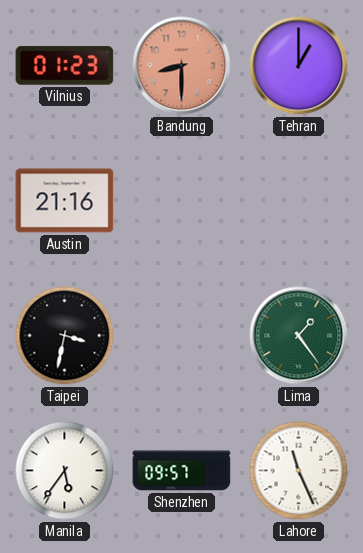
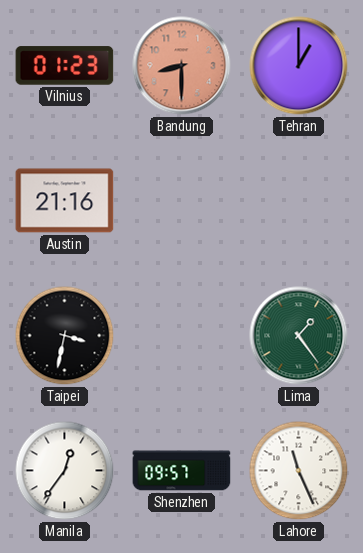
Manila: 5:36 -> 12:36
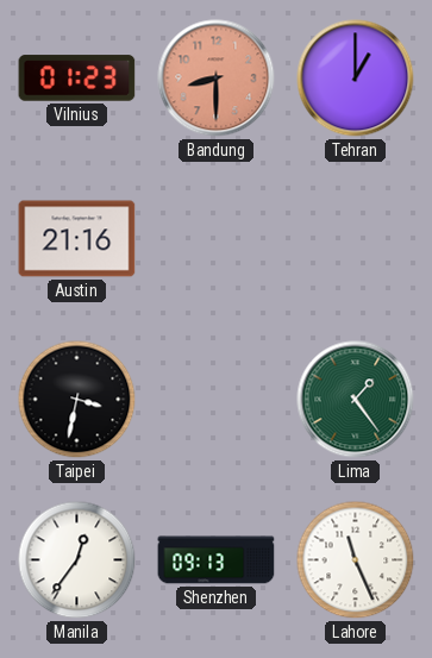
Shenzhen: 09:57 -> 09:13
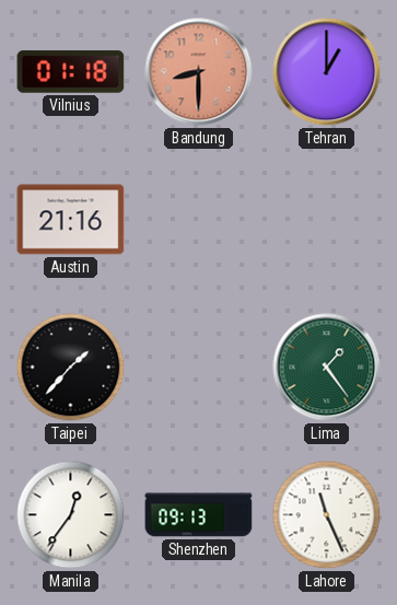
Vilnius: 01:23 -> 01:18
Taipei: 3:32 -> 1:37
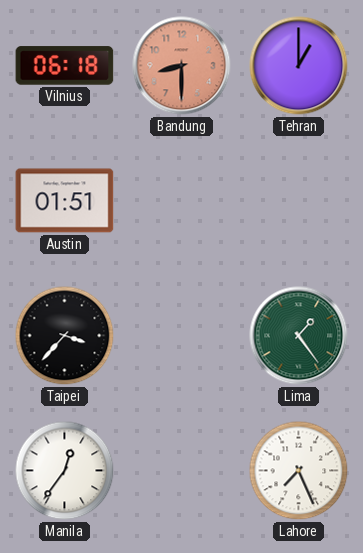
Vilnius: 01:18 -> 06:18
Austin: 21:16 -> 01:51
Taipei: 1:37 -> 3:37
Shenzhen: 09:13 -> none
Lahore: 11:26 -> 7:26
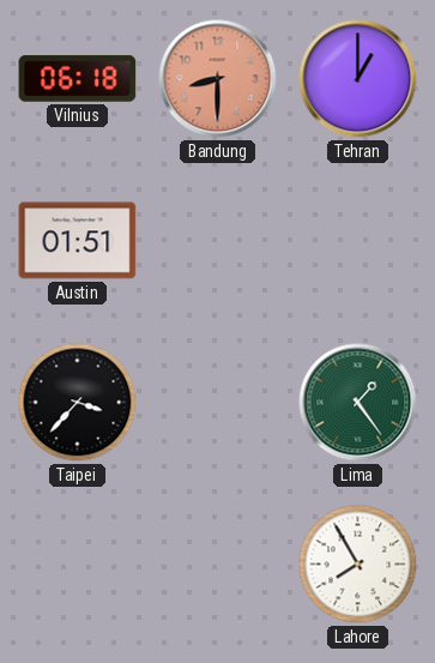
Manila: 12:36 -> none
Lahore: 7:26 -> 7:55
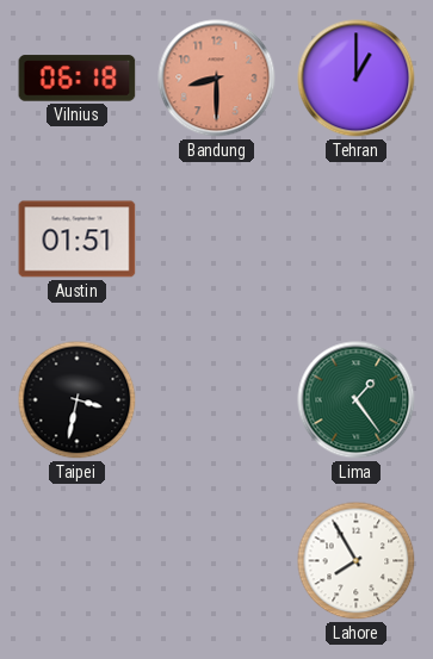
Taipei: 3:37 -> 3:32
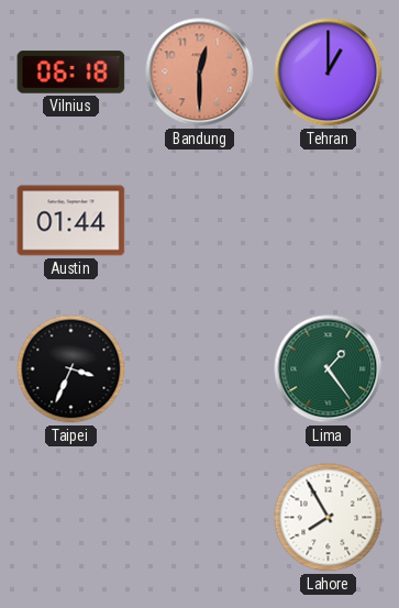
Bandung: 8:30 -> 12:30
Austin: 01:51 -> 01:44
Taipei: 3:32 -> 3:34
